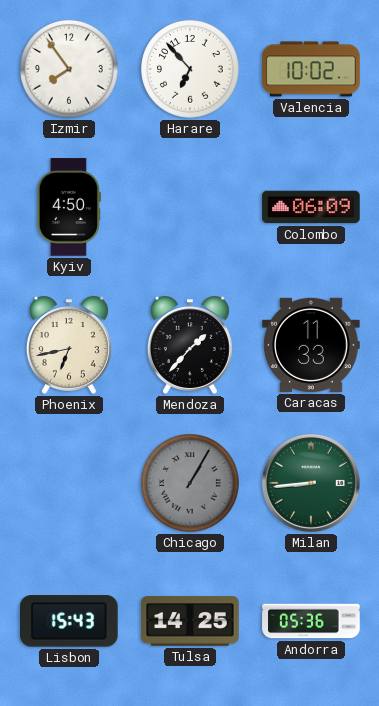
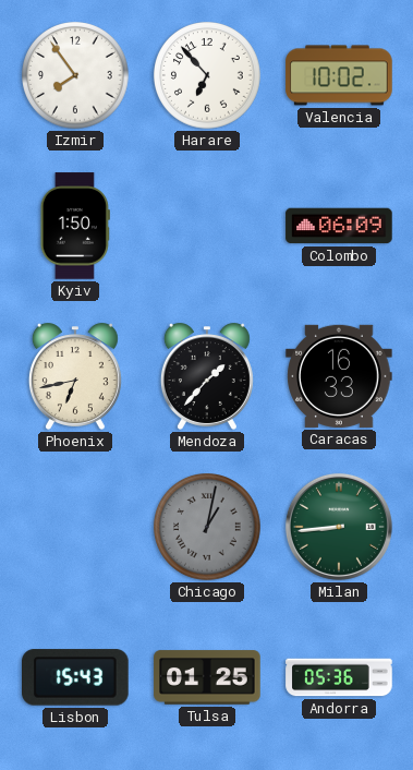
Kyiv: 4:50 -> 1:50
Caracas: 11:33 -> 16:33
Chicago: 1:05 -> 1:02
Tulsa: 14:25 -> 01:25
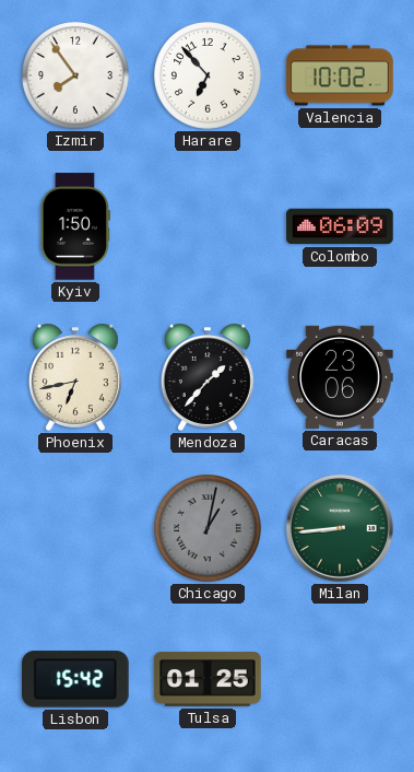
Caracas: 16:33 -> 23:06
Lisbon: 15:43 -> 15:42
Andorra: 05:36 -> none
